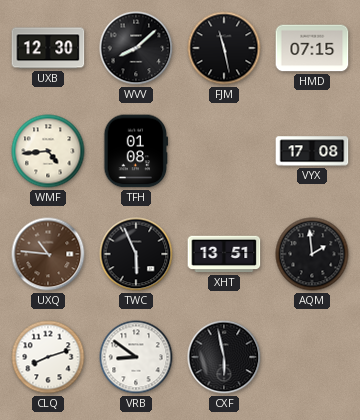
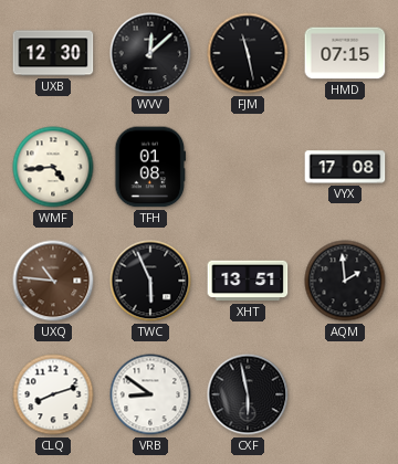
WVV: 8:08 -> 12:08
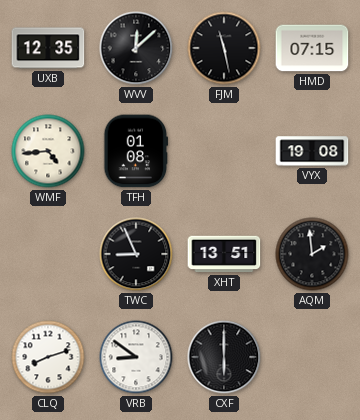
UXB: 12:30 -> 12:35
VYX: 17:08 -> 19:08
UXQ: 10:46 -> none
TWC: 5:56 -> 8:56
CXF: 5:58 -> 6:00
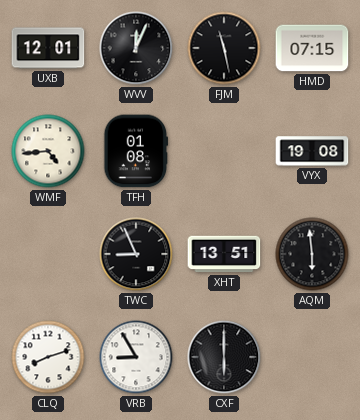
UXB: 12:35 -> 12:01
WVV: 12:08 -> 12:04
AQM: 1:59 -> 5:59
VRB: 8:51 -> 8:55
